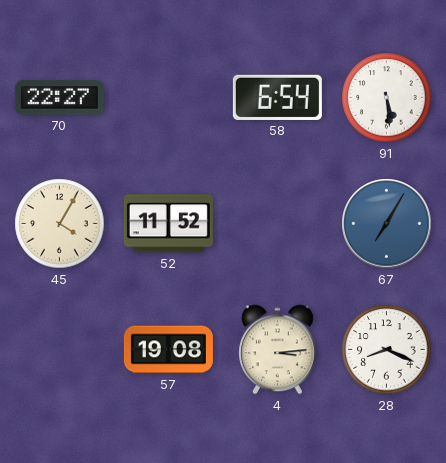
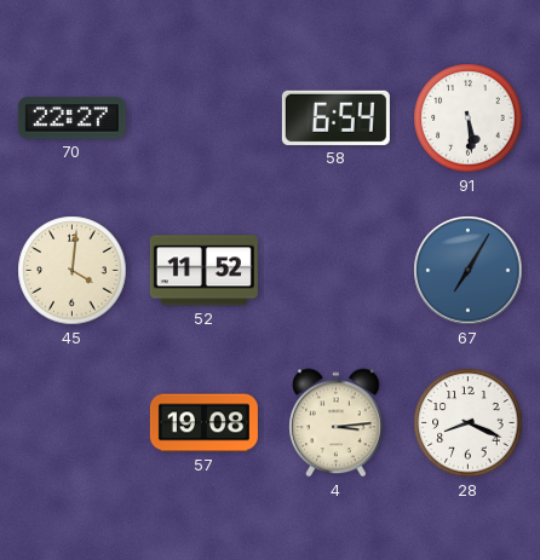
45: 4:05 -> 4:01
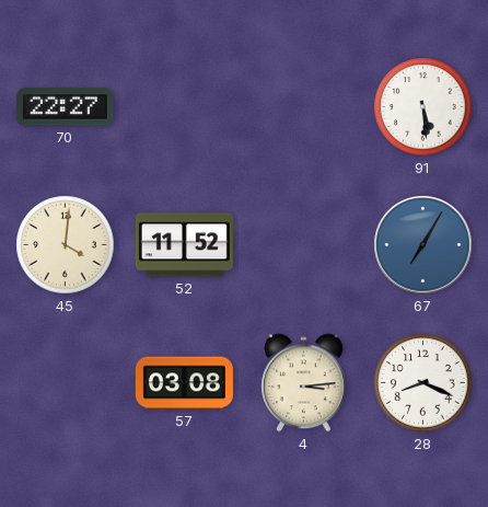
58: 6:54 -> none
57: 19:08 -> 03:08
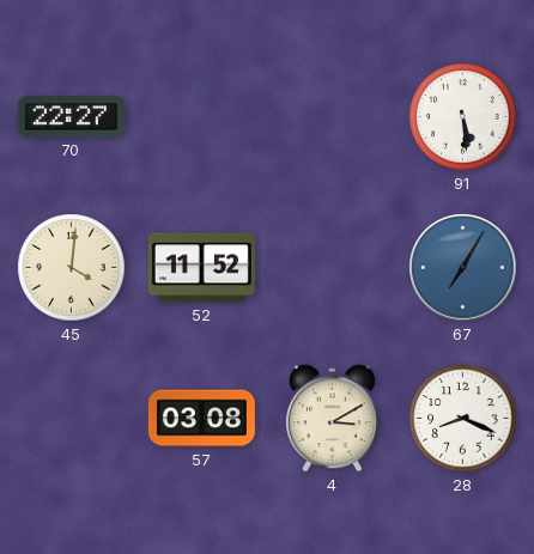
4: 3:14 -> 3:10
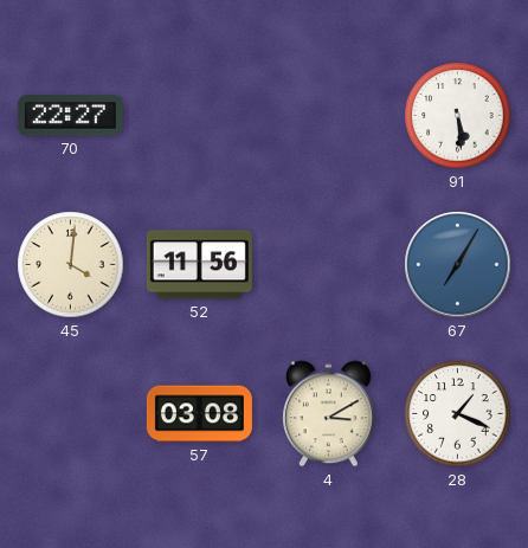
52: 11:52 -> 11:56
28: 8:19 -> 1:19
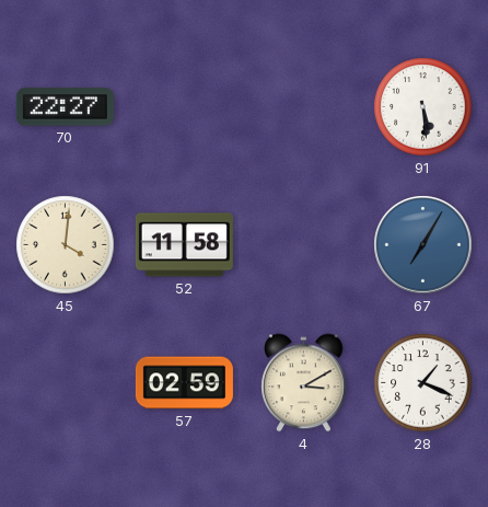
52: 11:56 -> 11:58
57: 03:08 -> 02:59
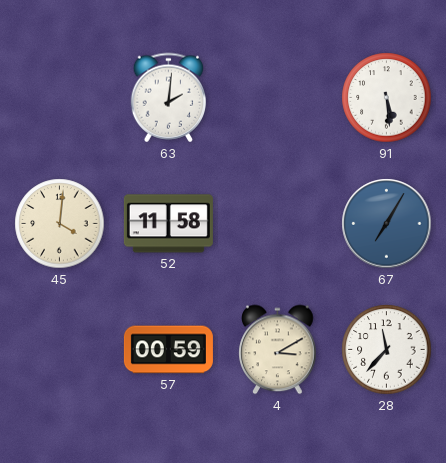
70: 22:27 -> none
63: none -> 2:01
57: 02:59 -> 00:59
28: 1:19 -> 11:37
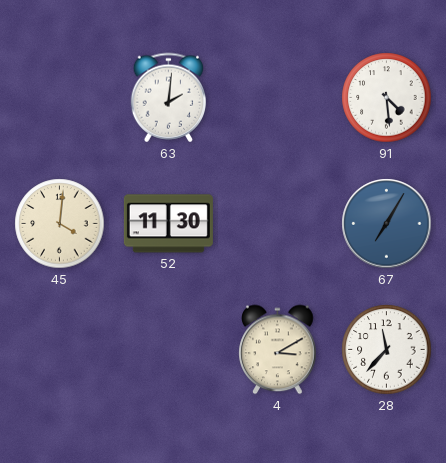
91: 5:29 -> 4:29
52: 11:58 -> 11:30
57: 00:59 -> none
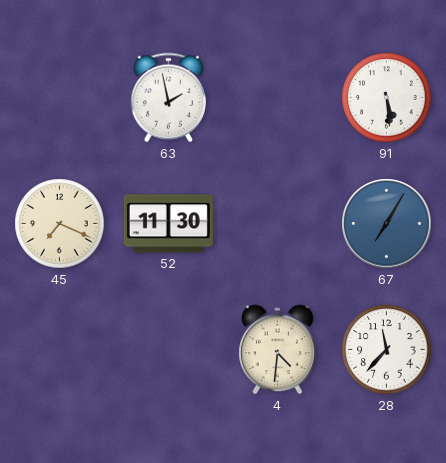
63: 2:01 -> 1:58
91: 4:29 -> 5:29
45: 4:01 -> 7:19
4: 3:10 -> 4:31
